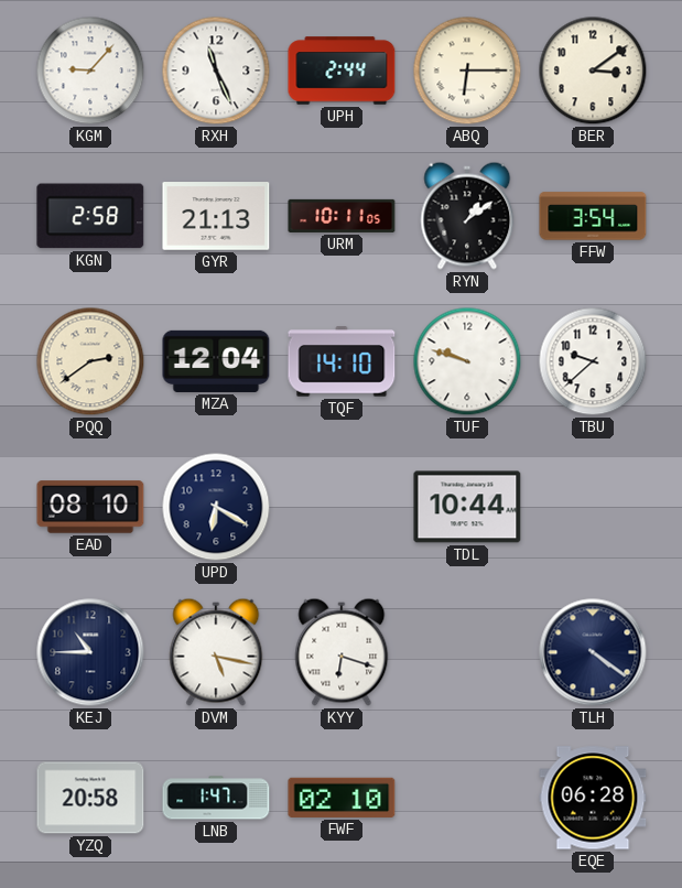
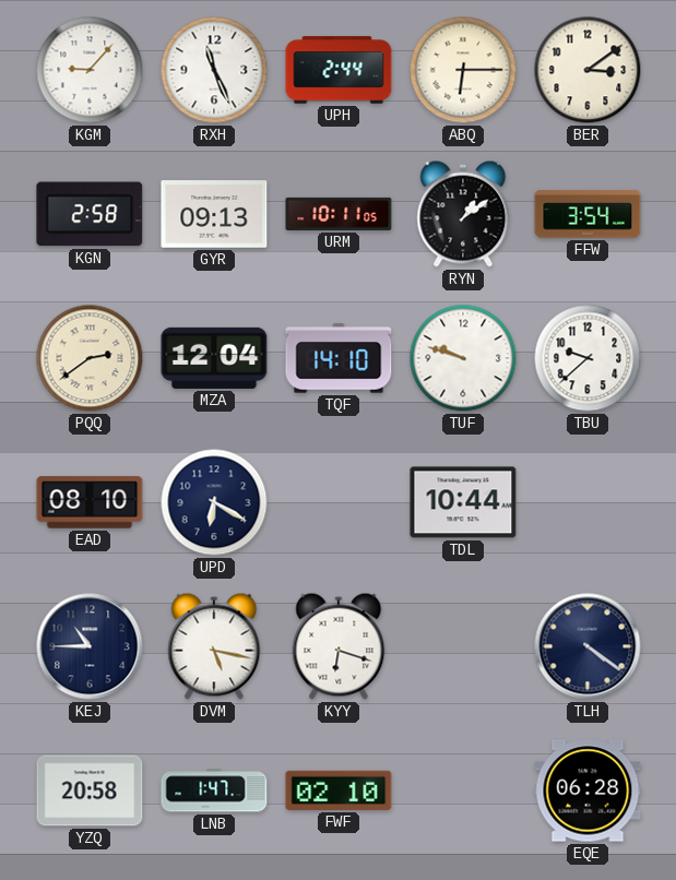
GYR: 21:13 -> 09:13
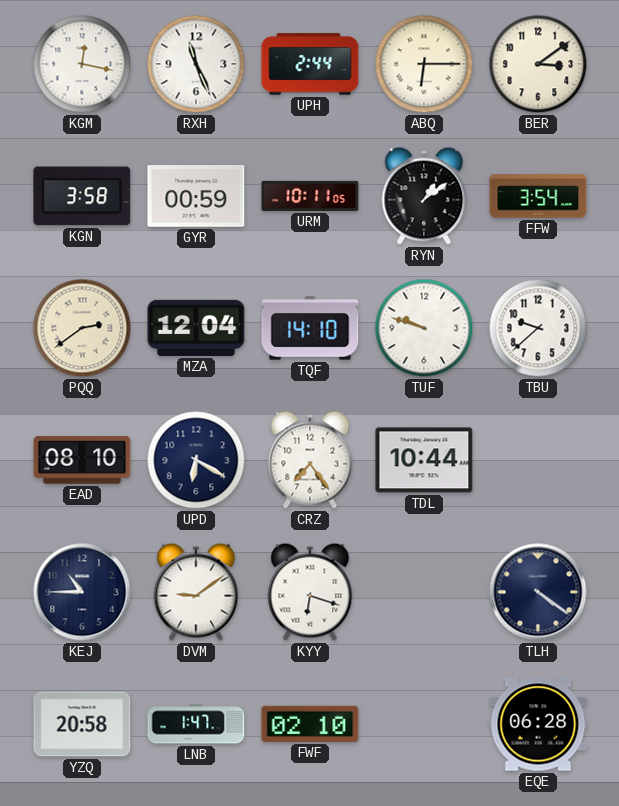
KGM: 9:07 -> 12:17
KGN: 2:58 -> 3:58
GYR: 09:13 -> 00:59
CRZ: none -> 7:24
DVM: 5:17 -> 9:09
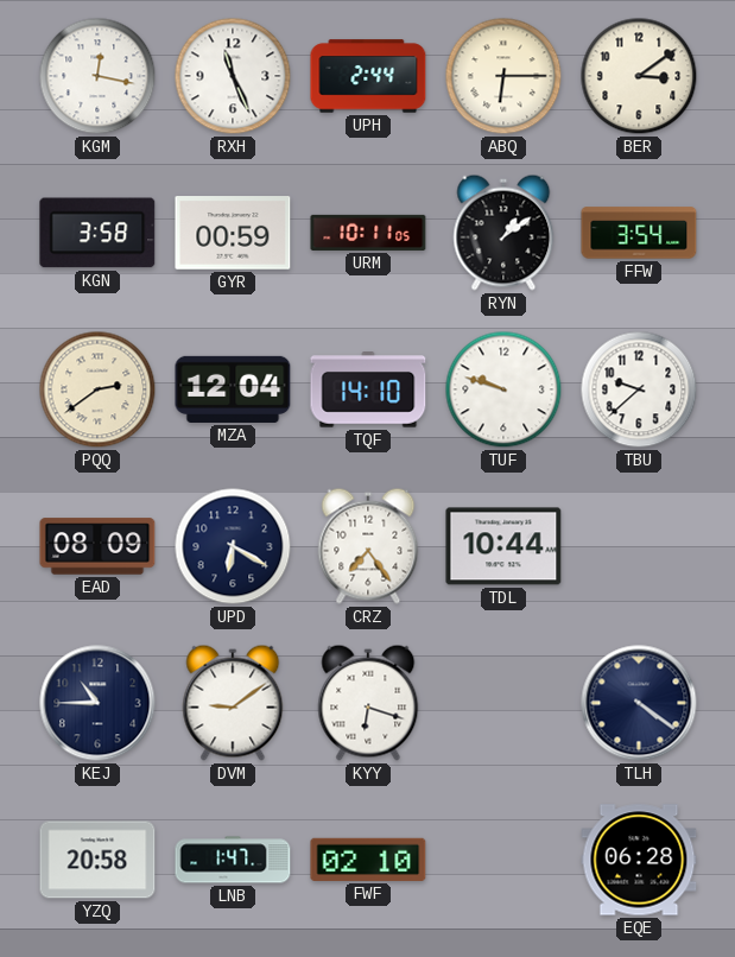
EAD: 08:10 -> 08:09
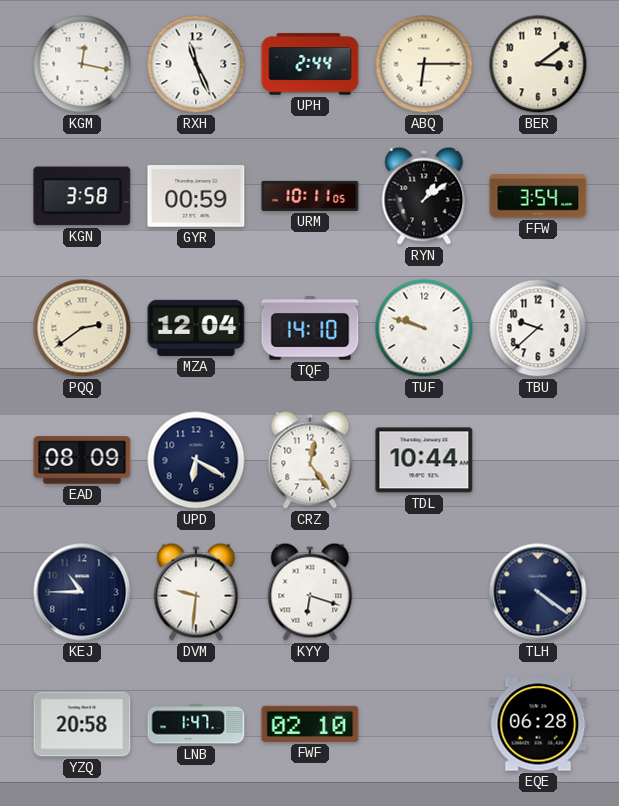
CRZ: 7:24 -> 12:24
DVM: 9:09 -> 9:31
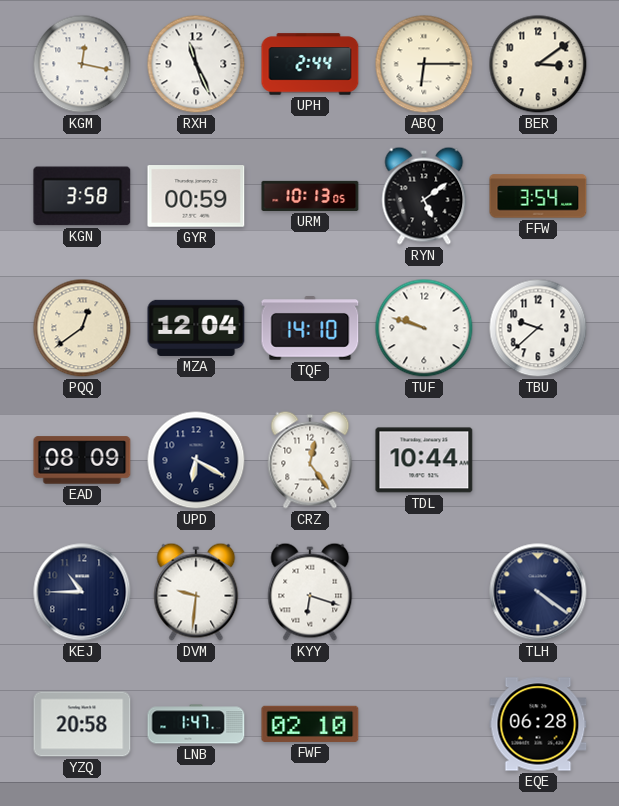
URM: 10:11 -> 10:13
RYN: 1:09 -> 5:09
PQQ: 2:39 -> 12:39
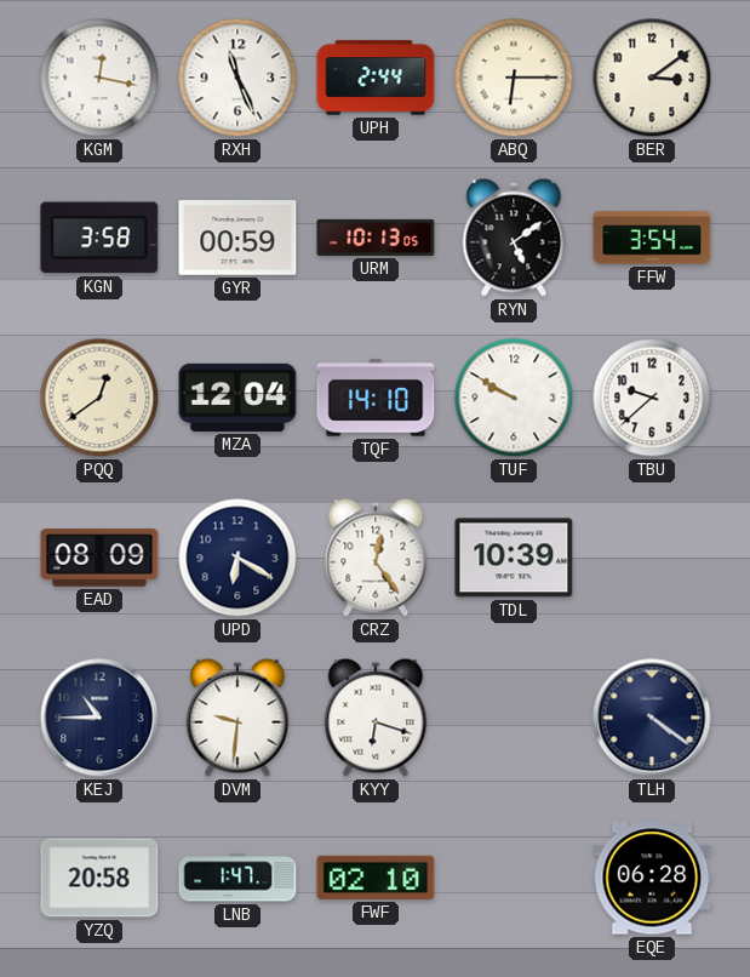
TUF: 9:48 -> 9:50
TDL: 10:44 -> 10:39
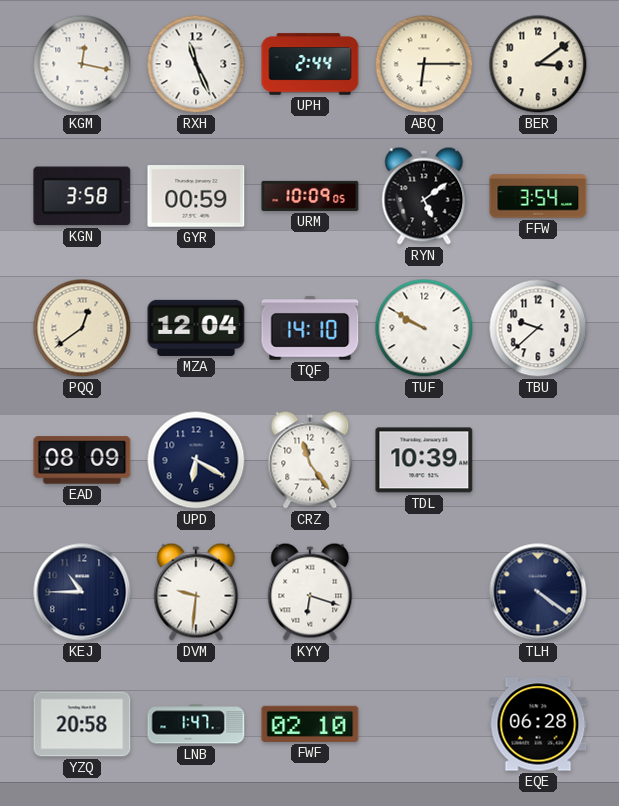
URM: 10:13 -> 10:09
CRZ: 12:24 -> 11:24
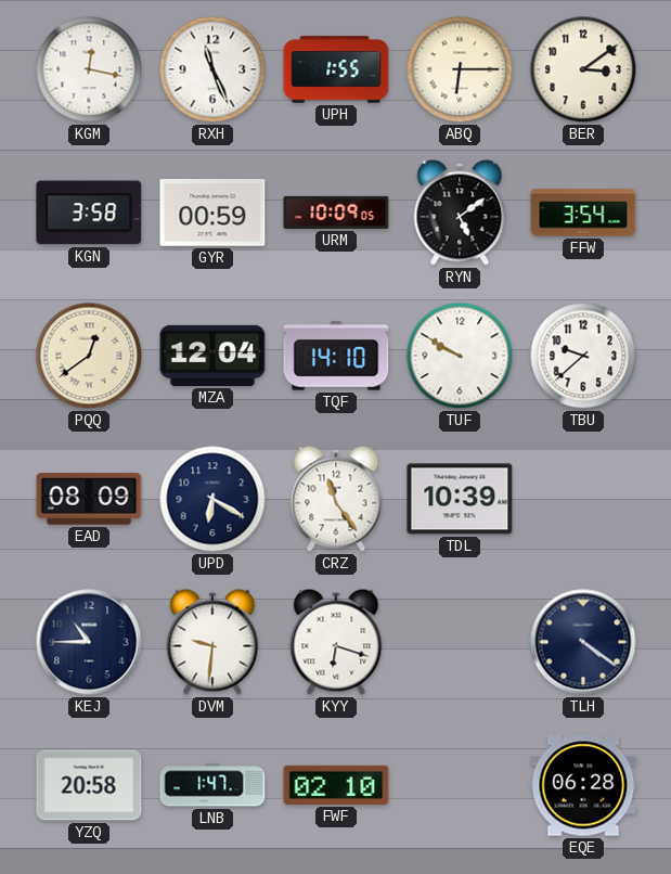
UPH: 2:44 -> 1:55
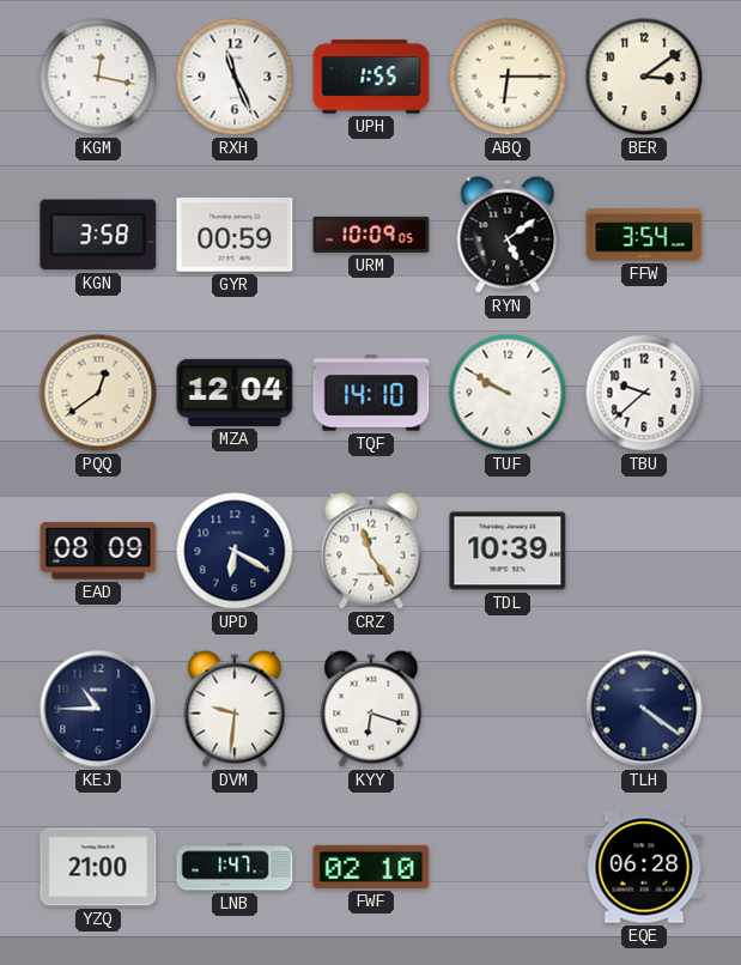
YZQ: 20:58 -> 21:00
